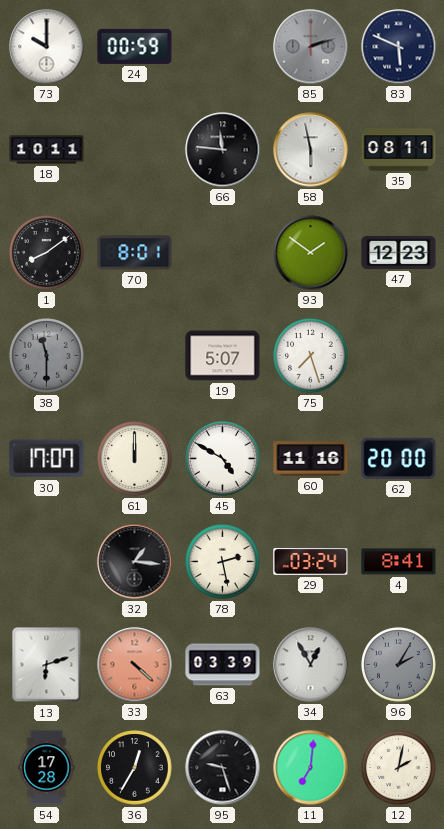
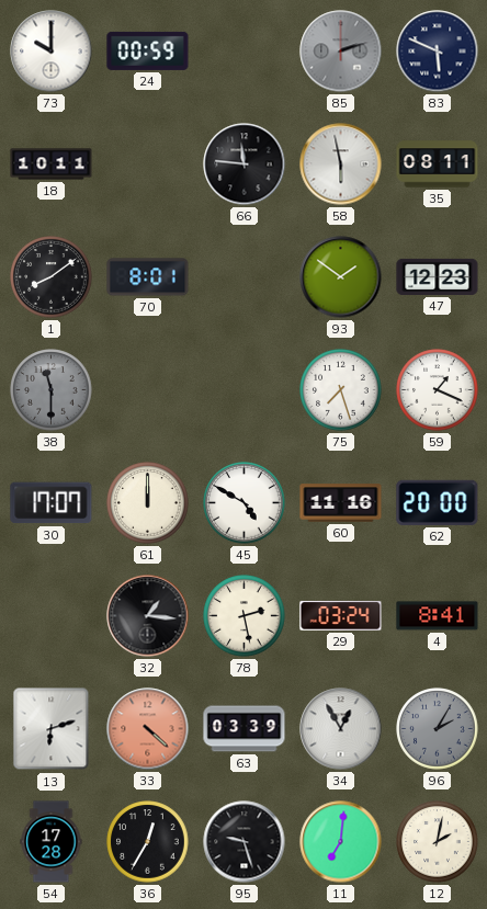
19: 5:07 -> none
59: none -> 1:19
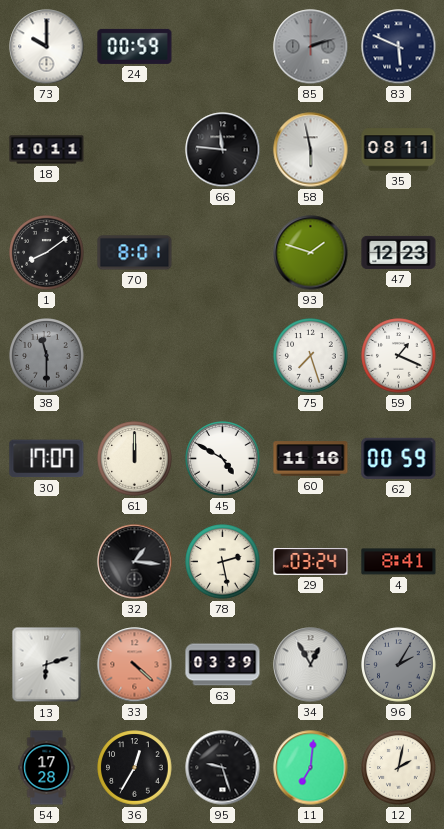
93: 1:51 -> 1:48
62: 20:00 -> 00:59
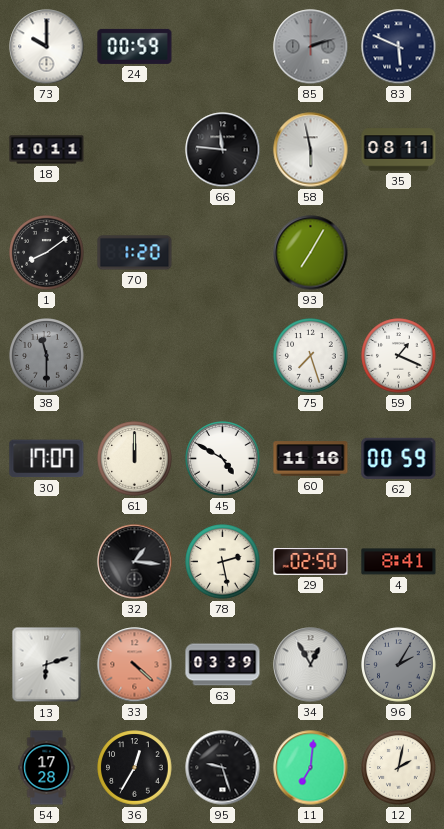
70: 8:01 -> 1:20
93: 1:48 -> 7:05
47: 12:23 -> none
29: 03:24 -> 02:50
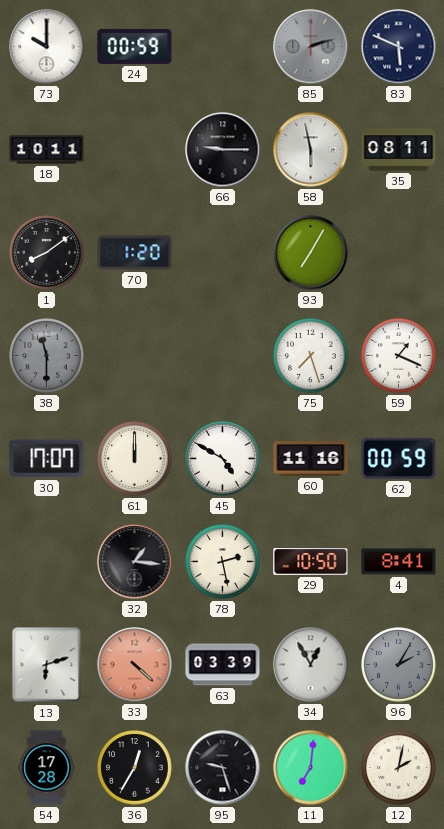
66: 11:46 -> 9:15
29: 02:50 -> 10:50
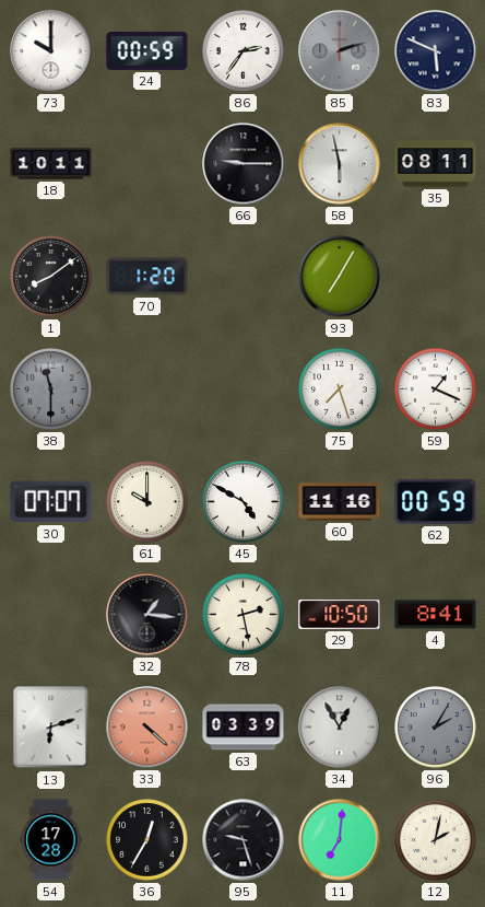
86: none -> 2:36
30: 17:07 -> 07:07
61: 12:00 -> 10:00
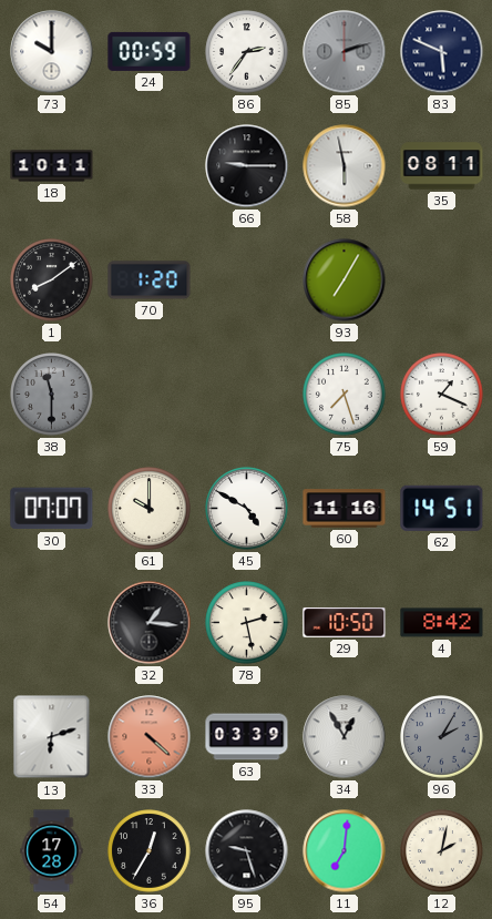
62: 00:59 -> 14:51
4: 8:41 -> 8:42
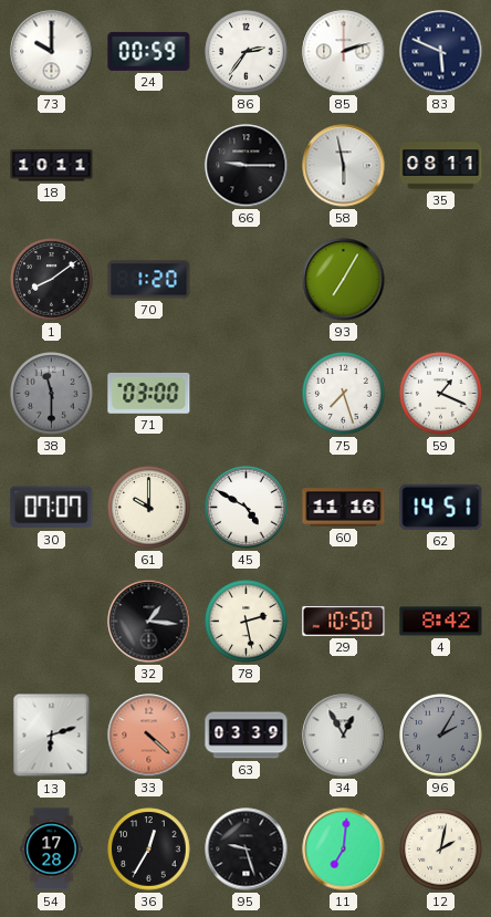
85 dial: grey -> white
71: none -> 03:00
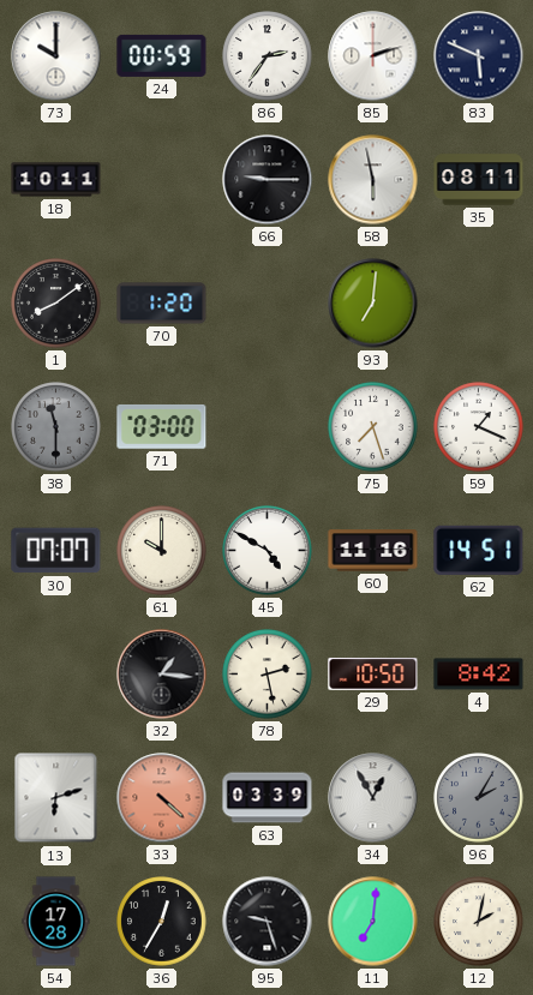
93: 7:05 -> 7:01
